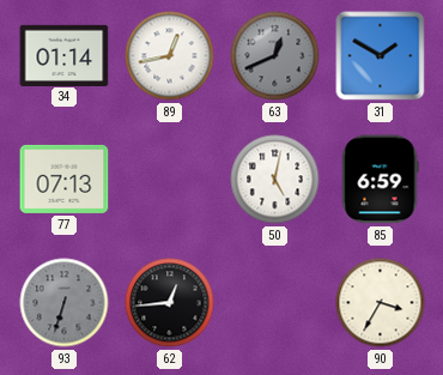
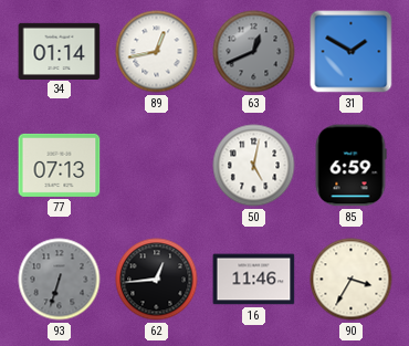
16: none -> 11:46
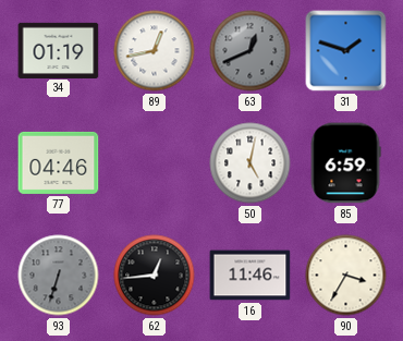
34: 01:14 -> 01:19
31: 1:50 -> 1:48
77: 07:13 -> 04:46
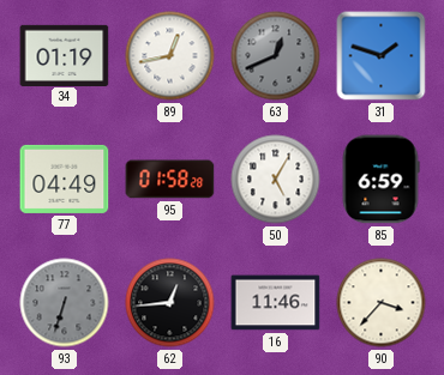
77: 04:46 -> 04:49
95: none -> 01:58
50: 5:02 -> 5:05
90: 3:35 -> 3:37
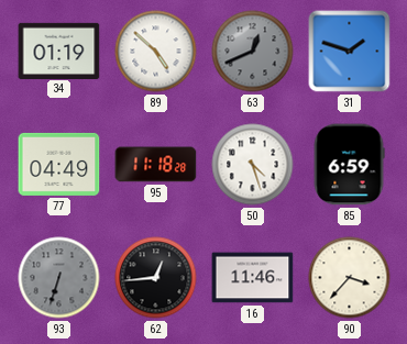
89: 12:43 -> 4:52
95: 01:58 -> 11:18
50: 5:05 -> 4:27
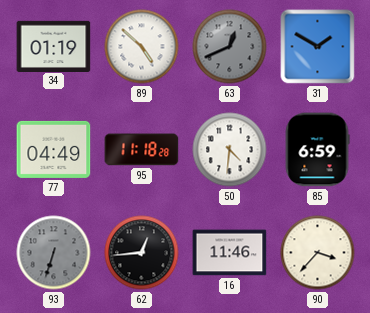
31: 1:48 -> 1:50
50: 4:27 -> 4:31
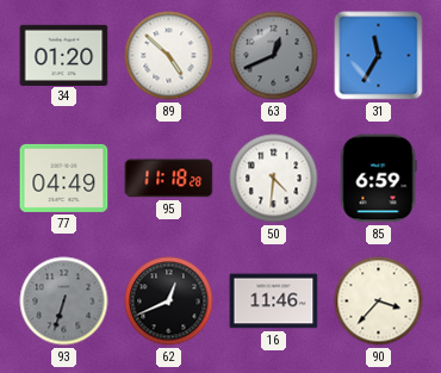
34: 01:19 -> 01:20
31: 1:50 -> 11:35
62: 12:44 -> 12:41
